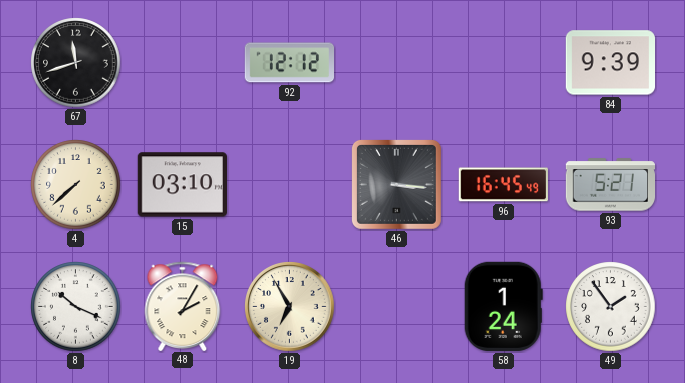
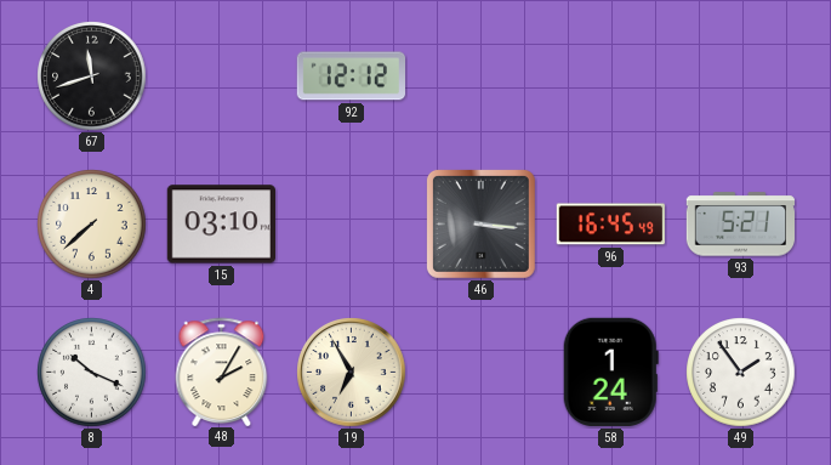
84: 9:39 -> none
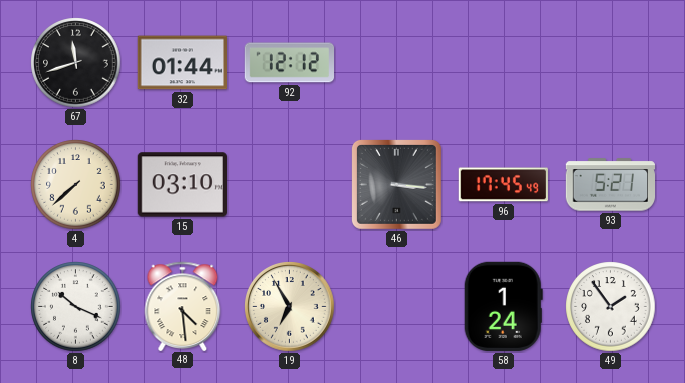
32: none -> 01:44
96: 16:45 -> 17:45
48: 2:05 -> 4:29
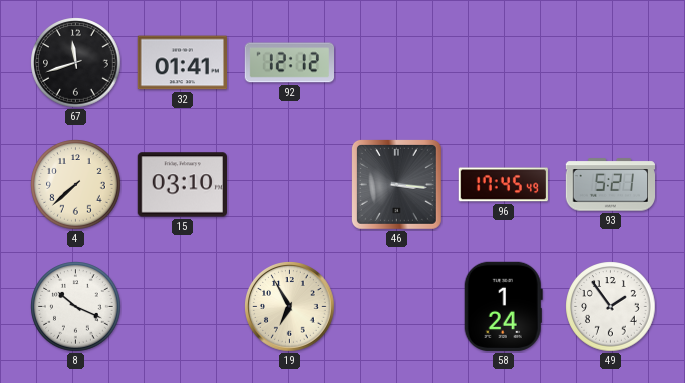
32: 01:44 -> 01:41
48: 4:29 -> none
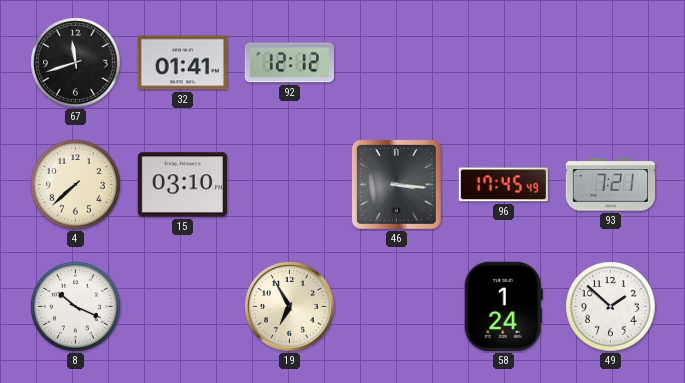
93: 5:21 -> 7:21
49: 1:54 -> 1:52
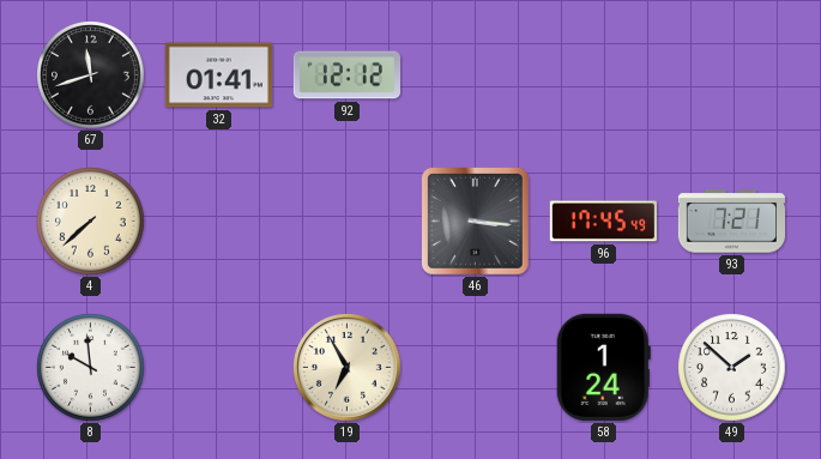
15: 03:10 -> none
8: 10:19 -> 9:59
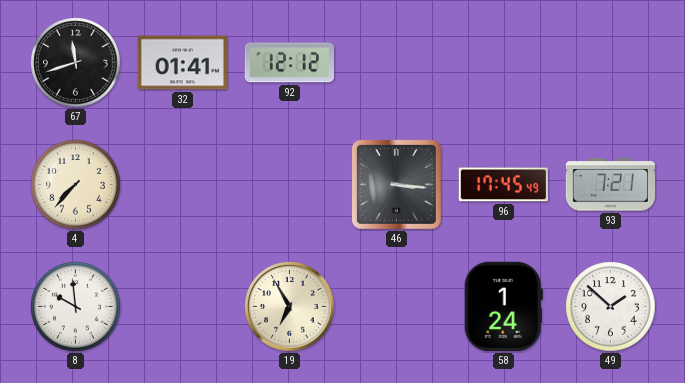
4: 7:38 -> 7:37
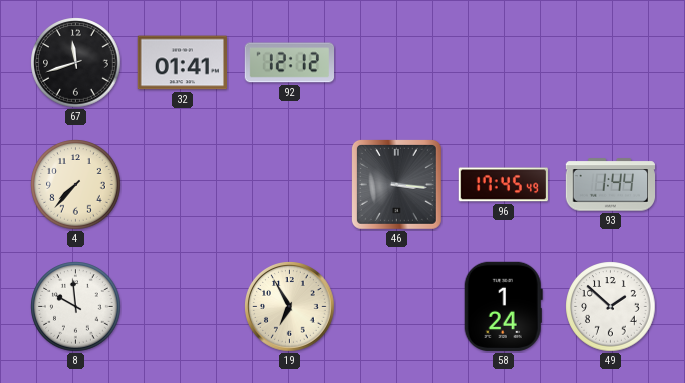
93: 7:21 -> 1:44
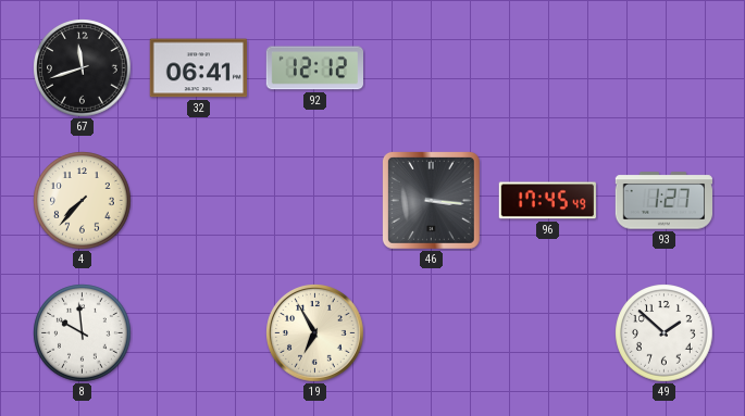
32: 01:41 -> 06:41
93: 1:44 -> 1:27
58: 1:24 -> none
